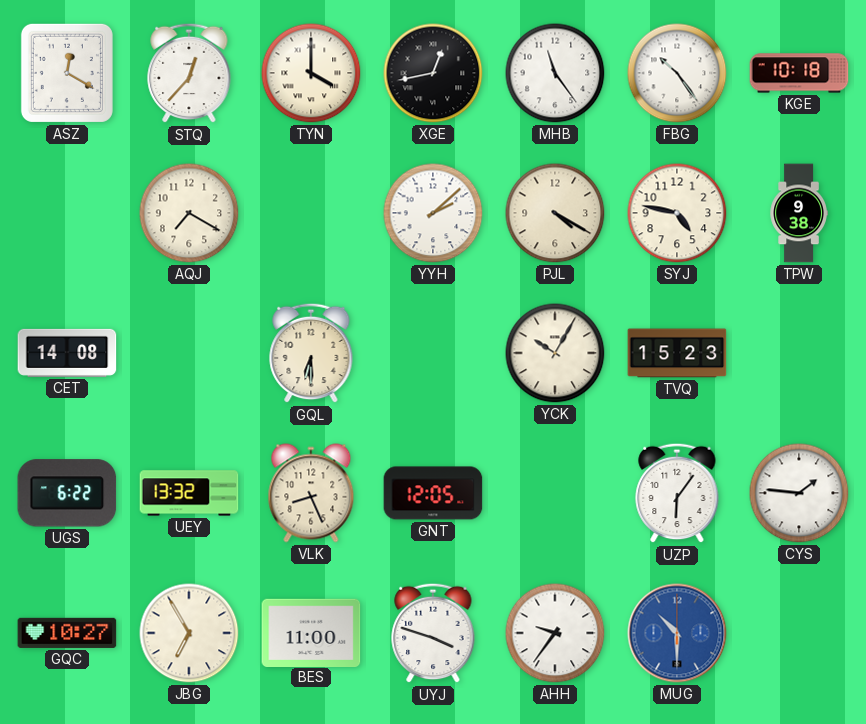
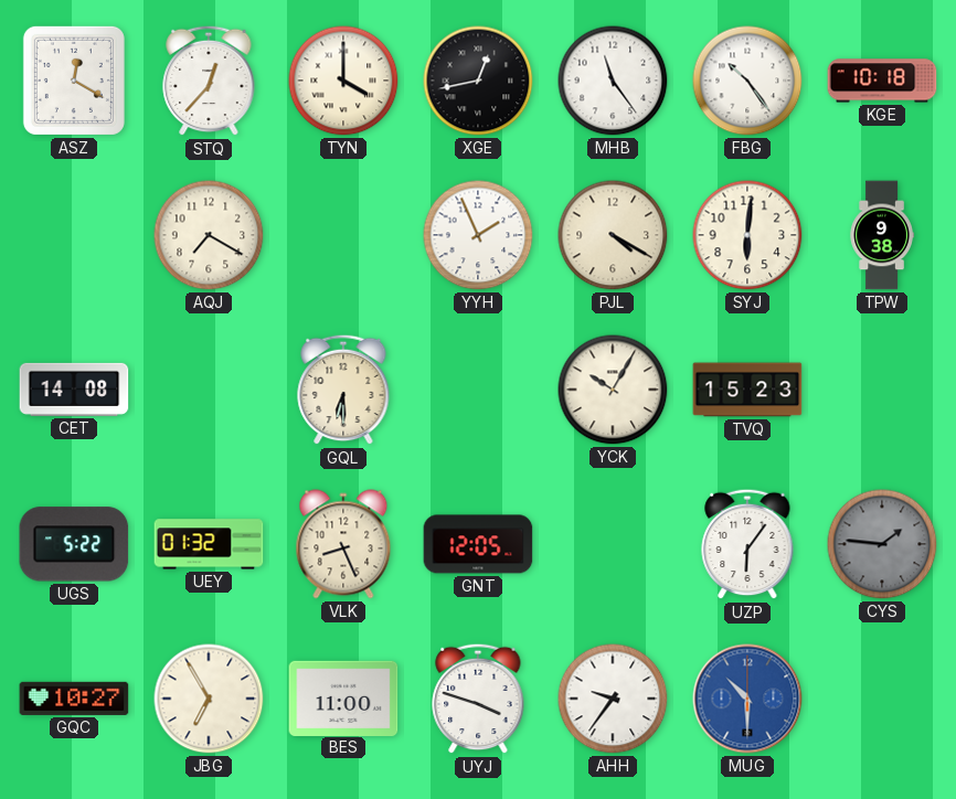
YYH: 2:08 -> 1:56
SYJ: 4:47 -> 6:01
UGS: 6:22 -> 5:22
UEY: 13:32 -> 01:32
CYS dial: white -> grey
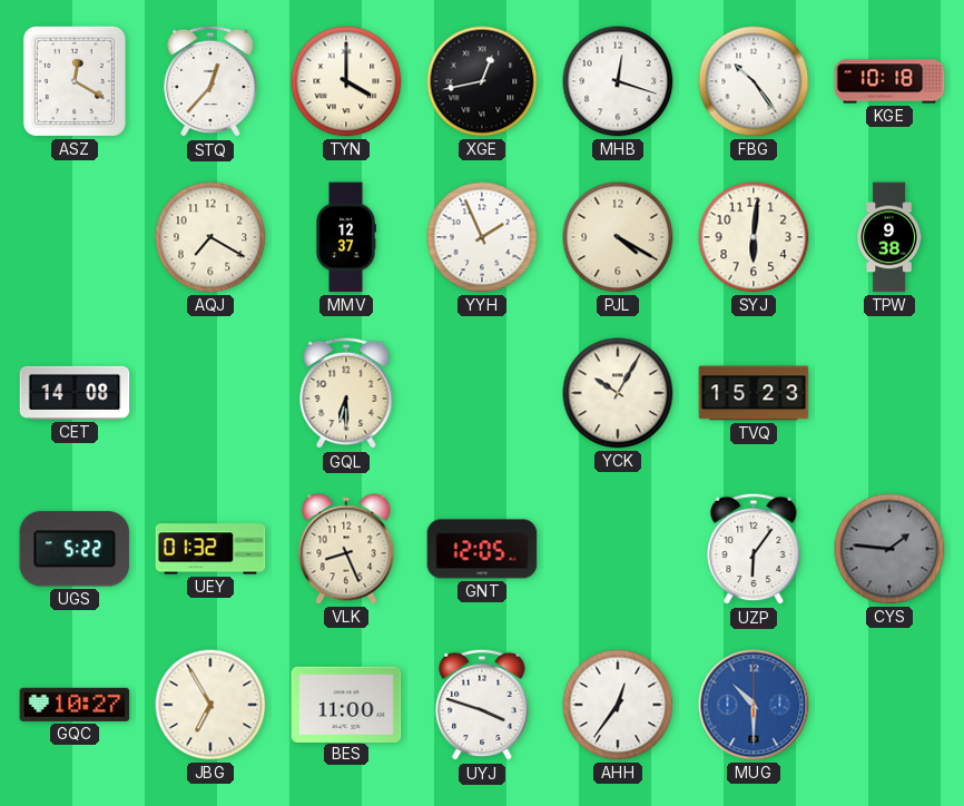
MHB: 11:24 -> 12:18
MMV: none -> 12:37
AHH: 9:36 -> 12:36
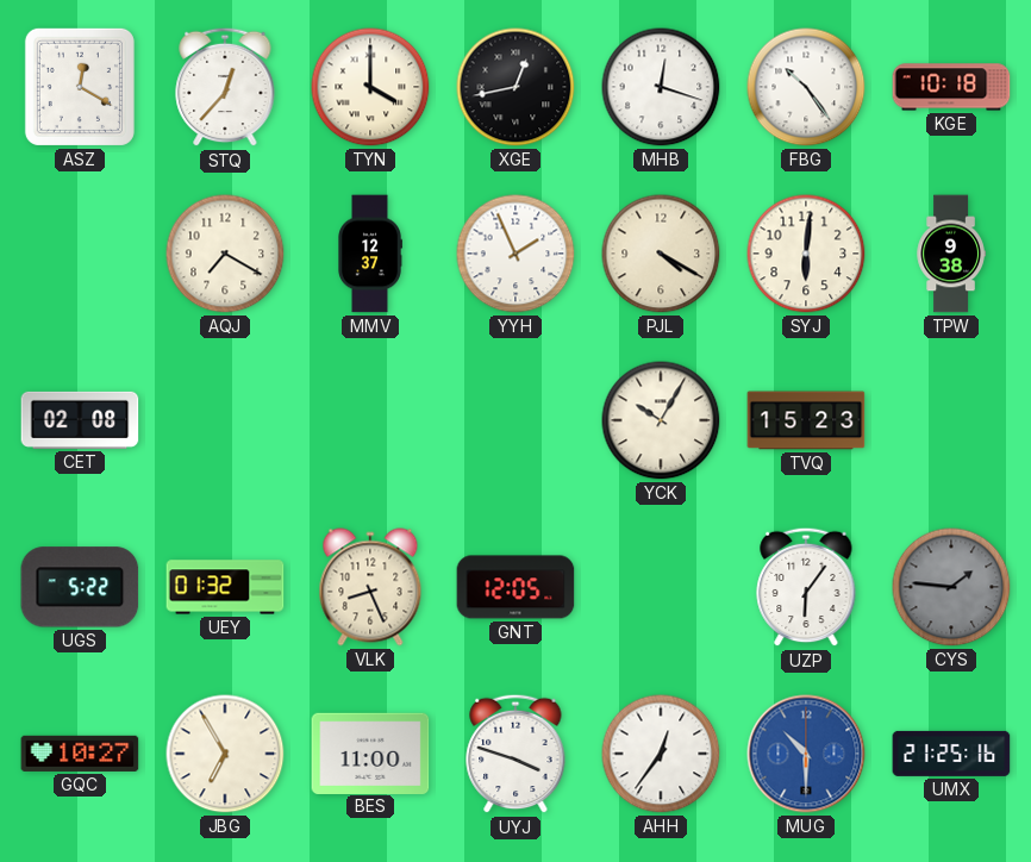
CET: 14:08 -> 02:08
GQL: 6:30 -> none
UMX: none -> 21:25
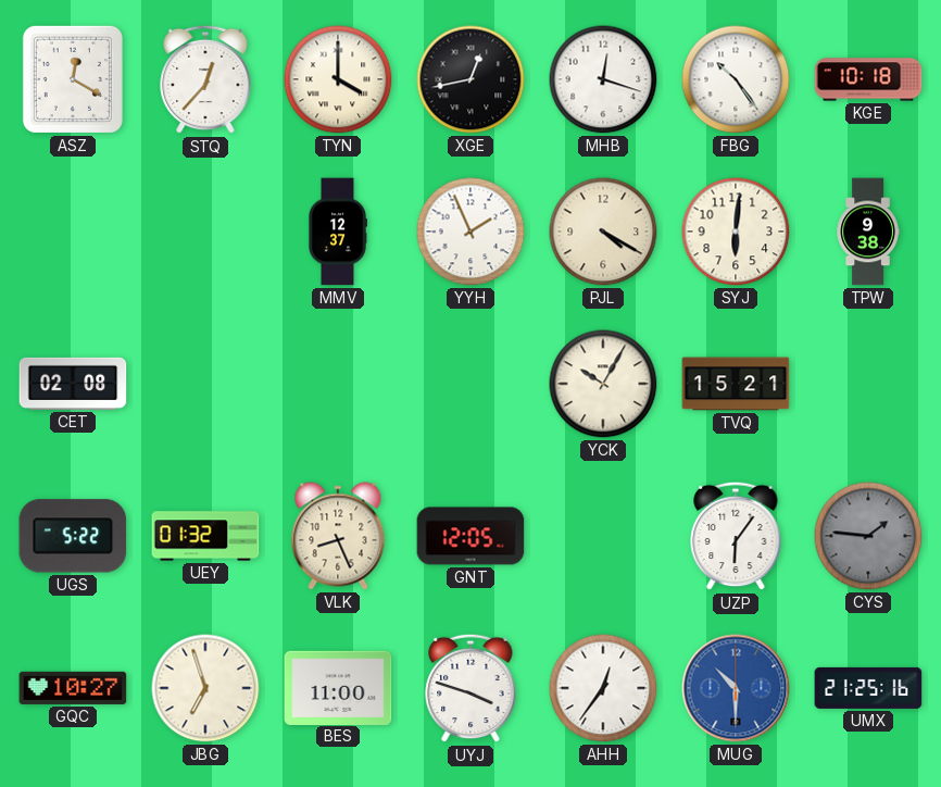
AQJ: 7:20 -> none
TVQ: 15:23 -> 15:21
JBG: 6:55 -> 6:57
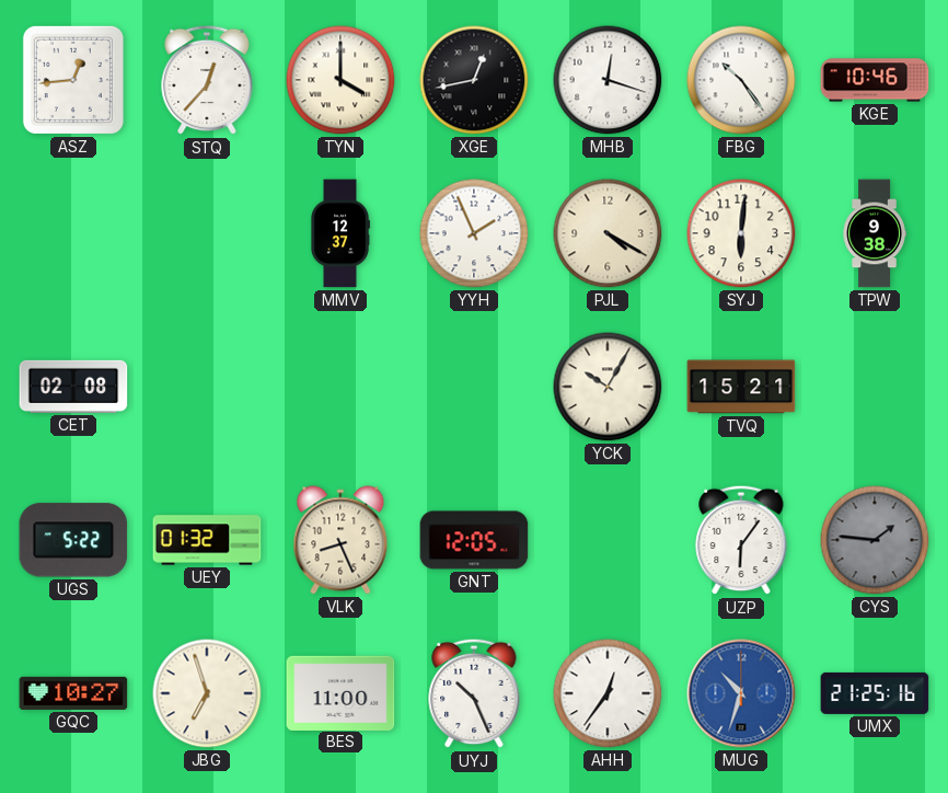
ASZ: 12:20 -> 12:44
KGE: 10:18 -> 10:46
UYJ: 3:48 -> 10:26
MUG: 10:30 -> 10:33
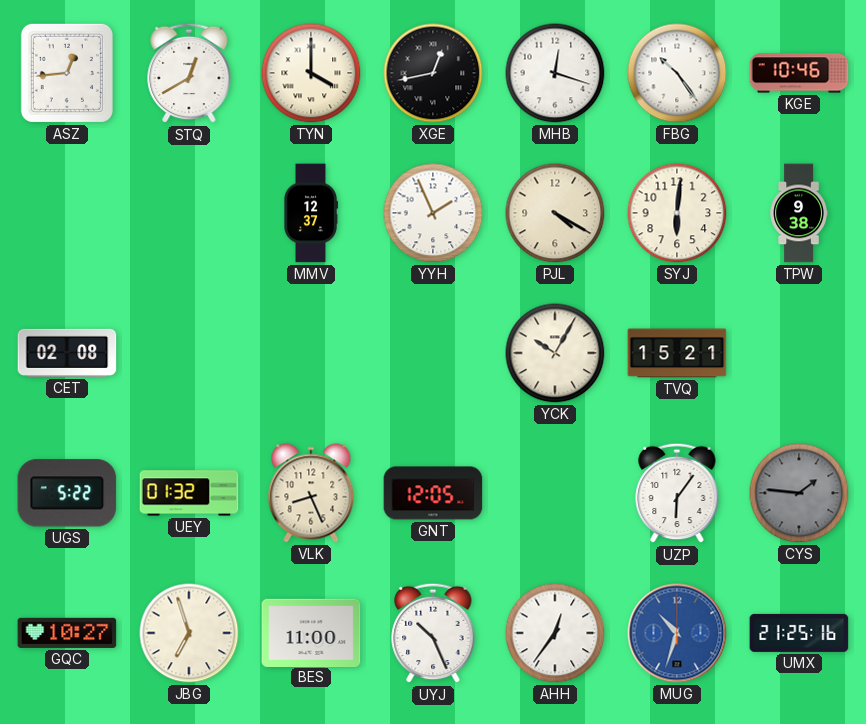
STQ: 12:37 -> 12:40
